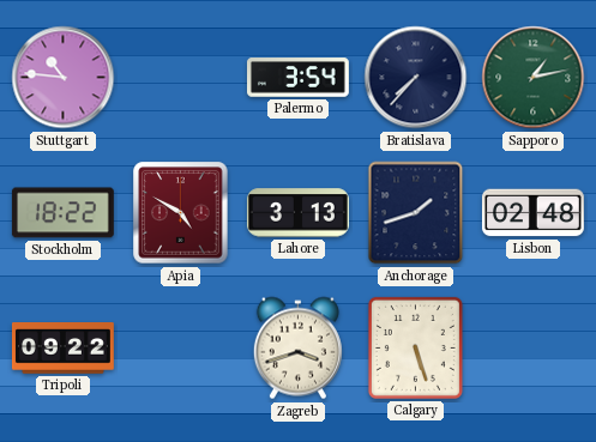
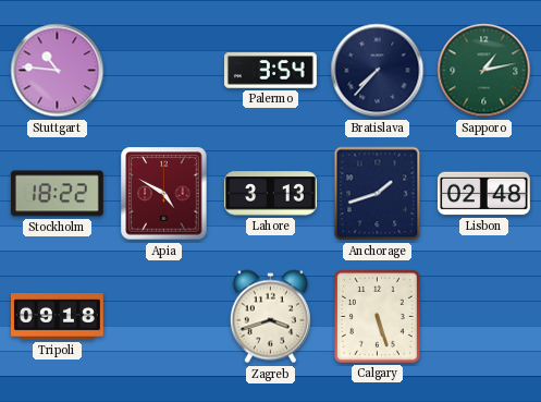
Tripoli: 09:22 -> 09:18
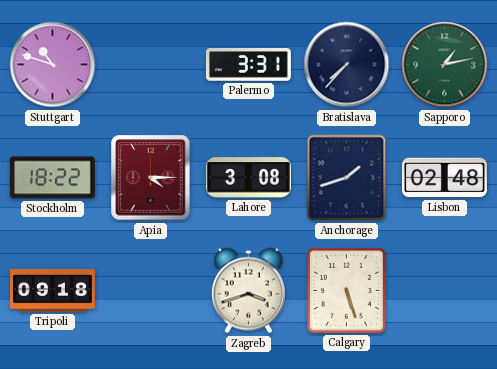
Stuttgart: 10:46 -> 10:48
Palermo: 3:54 -> 3:31
Apia: 4:50 -> 4:15
Lahore: 3:13 -> 3:08
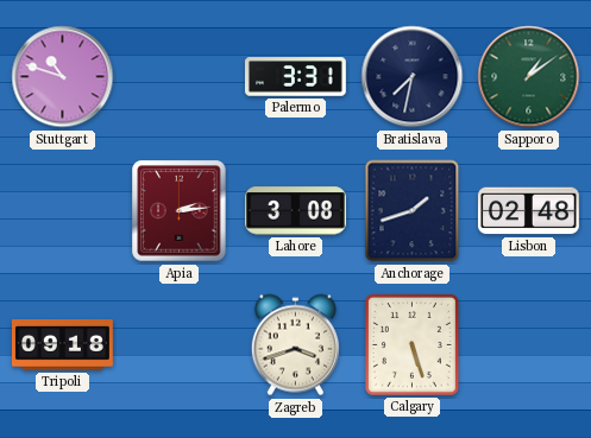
Bratislava: 7:37 -> 7:32
Sapporo: 1:13 -> 1:09
Stockholm: 18:22 -> none
Apia: 4:15 -> 2:14
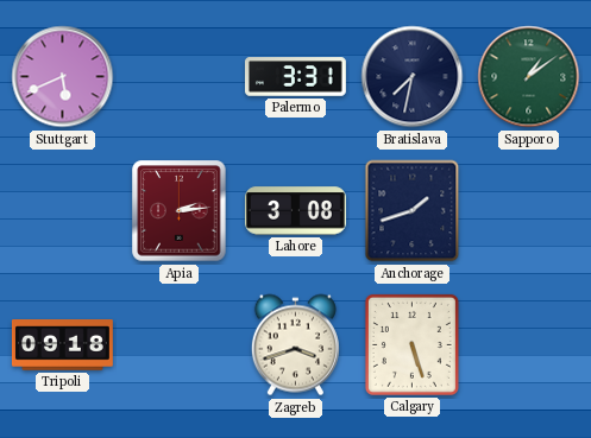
Stuttgart: 10:48 -> 5:41
Lisbon: 02:48 -> none
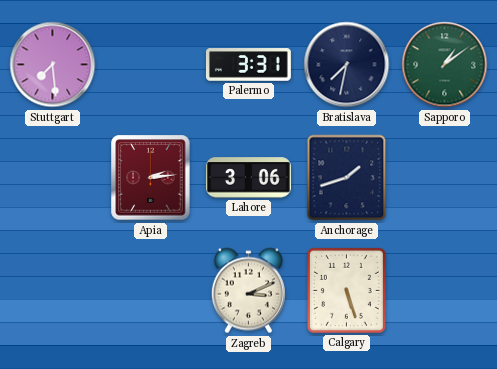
Stuttgart: 5:41 -> 7:29
Lahore: 3:08 -> 3:06
Tripoli: 09:18 -> none
Zagreb: 3:42 -> 3:11
